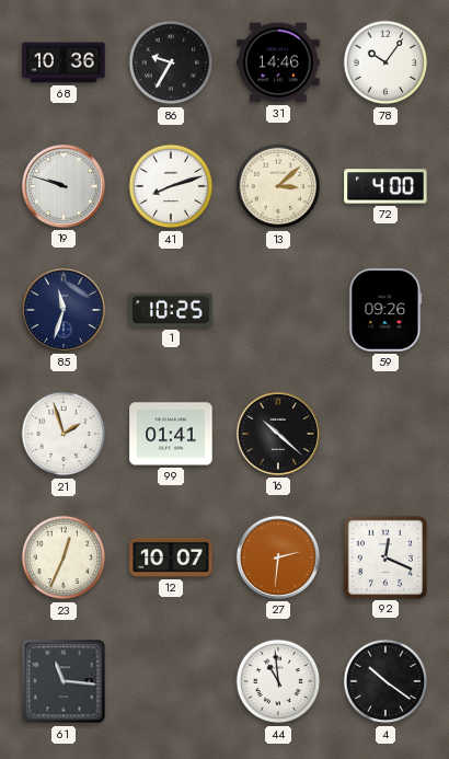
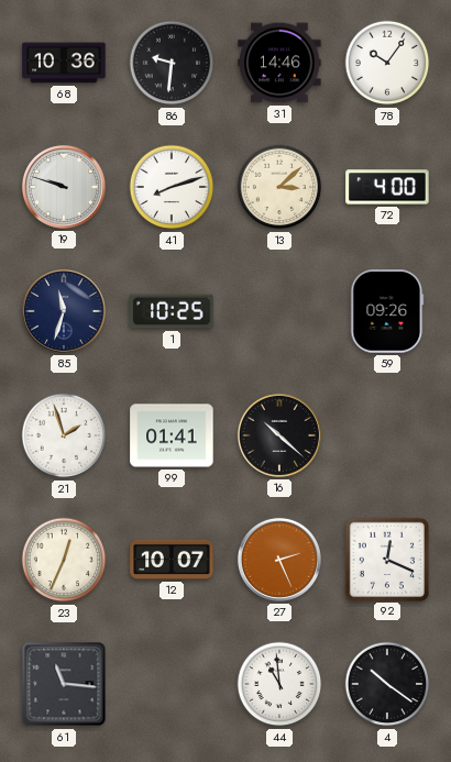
86: 9:35 -> 9:31
27: 2:31 -> 2:26
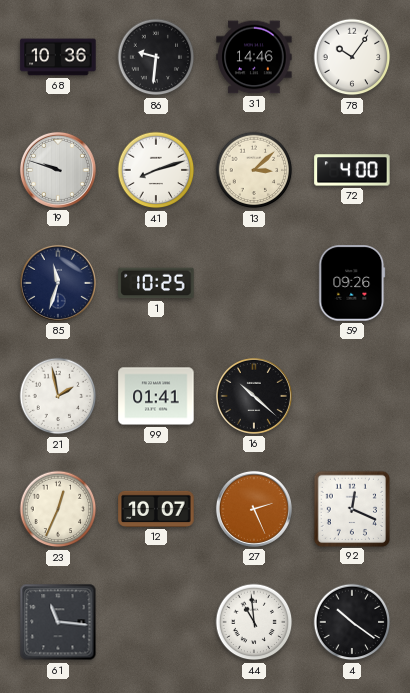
21: 1:57 -> 1:58
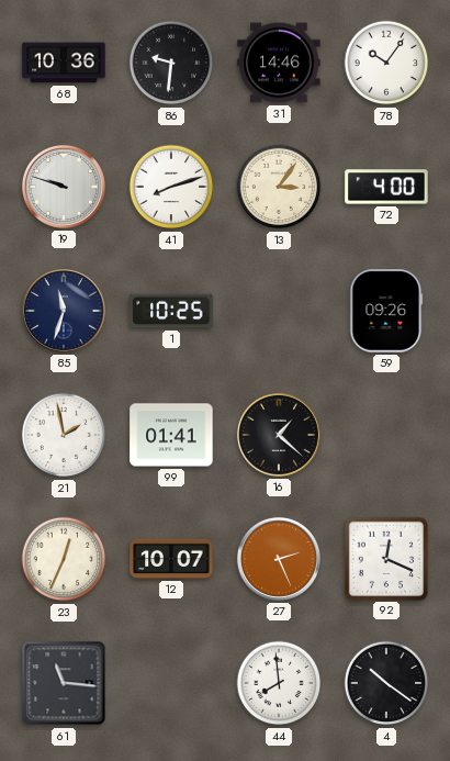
13: 3:08 -> 3:06
16: 10:22 -> 1:22
44: 10:59 -> 7:59
